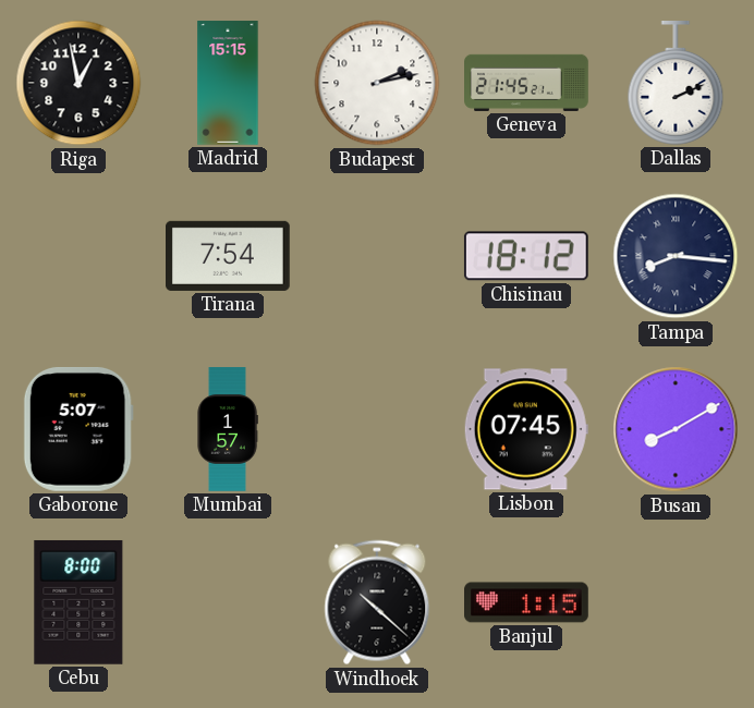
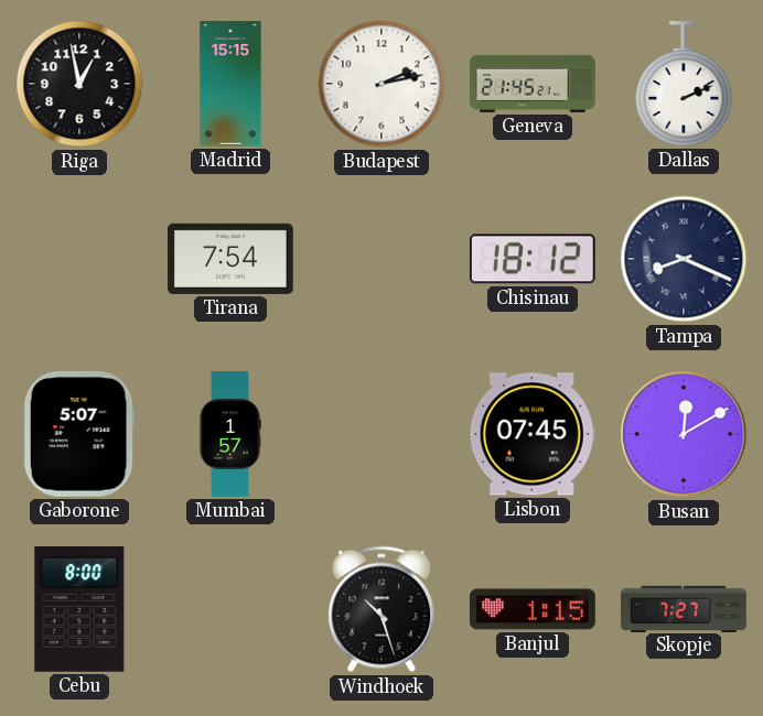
Tampa: 8:16 -> 8:19
Busan: 8:10 -> 12:10
Windhoek: 10:22 -> 10:27
Skopje: none -> 7:27
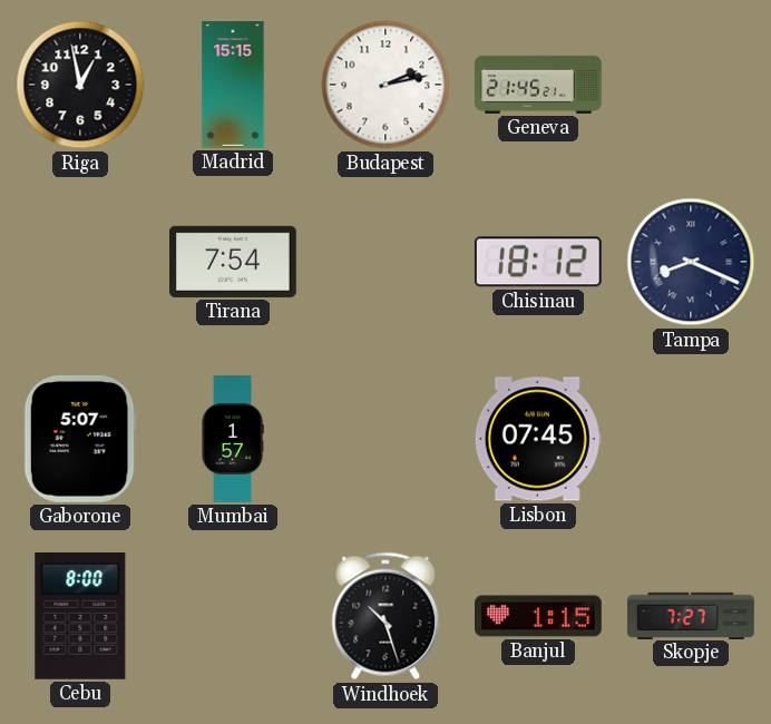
Dallas: 2:11 -> none
Busan: 12:10 -> none
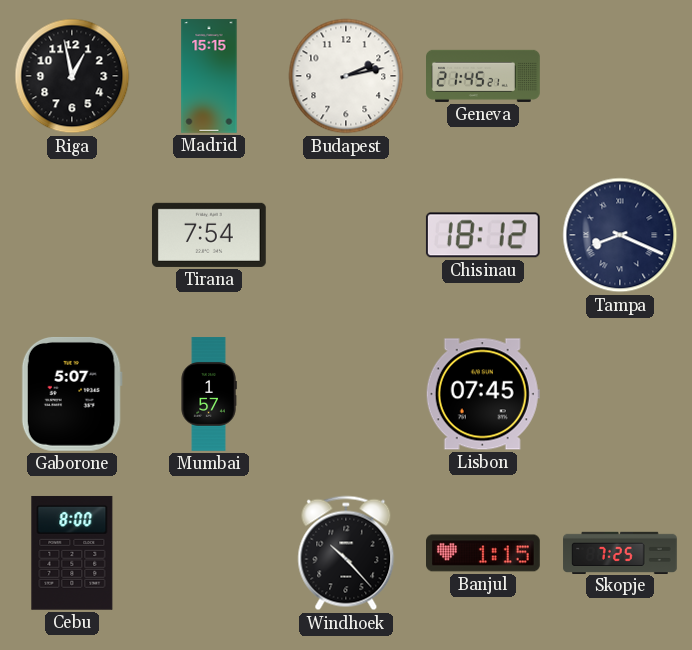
Windhoek: 10:27 -> 10:23
Skopje: 7:27 -> 7:25
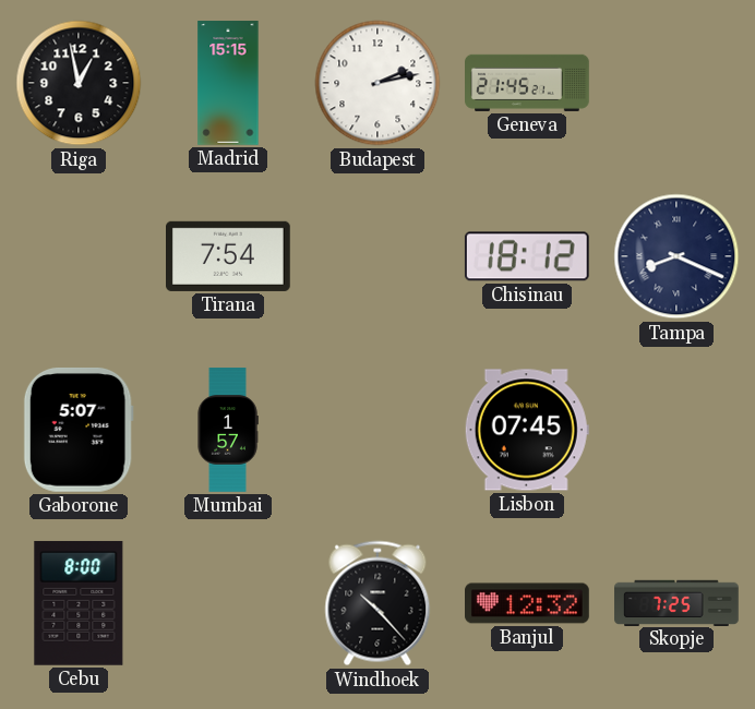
Banjul: 1:15 -> 12:32
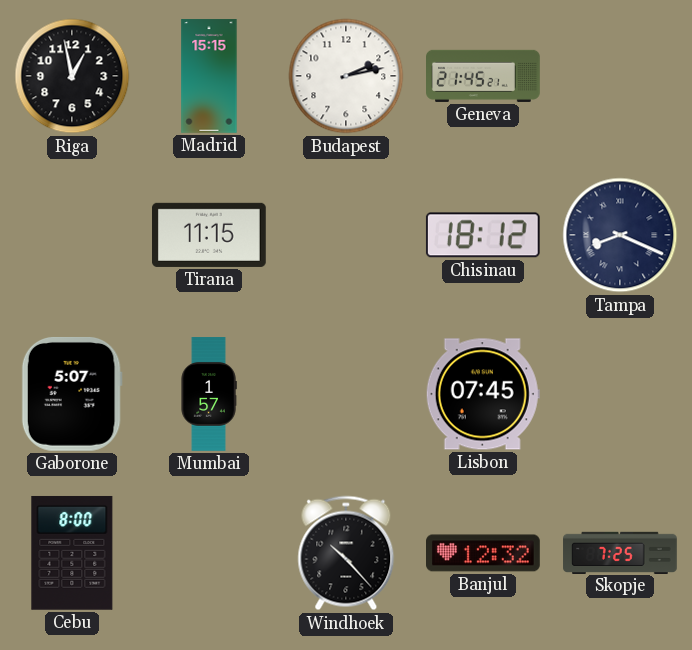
Tirana: 7:54 -> 11:15
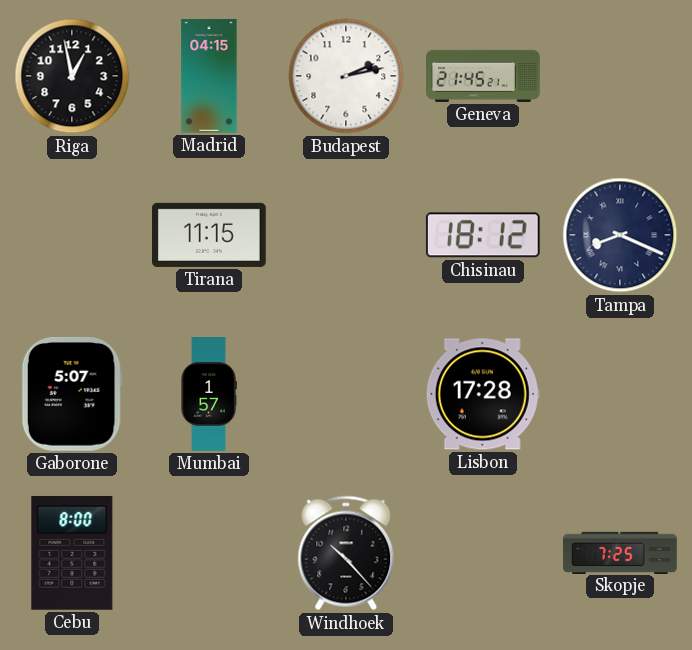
Madrid: 15:15 -> 04:15
Lisbon: 07:45 -> 17:28
Banjul: 12:32 -> none
